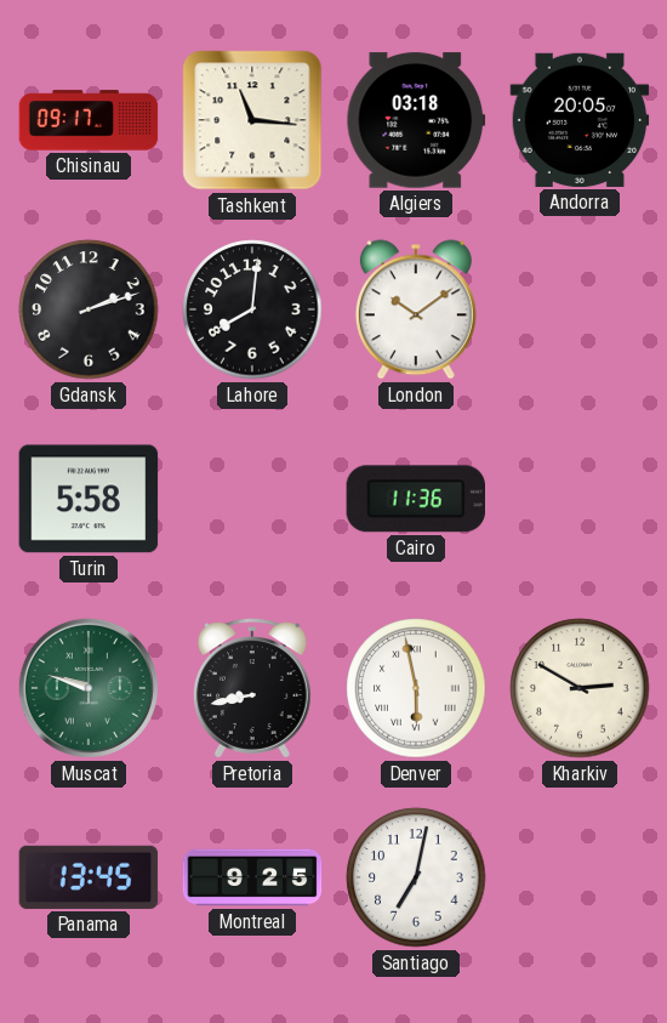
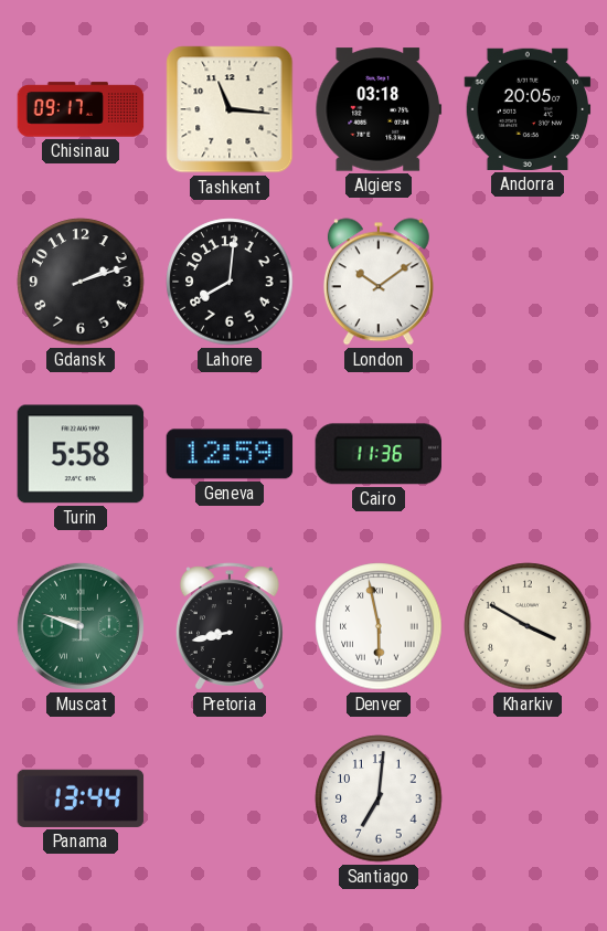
Geneva: none -> 12:59
Kharkiv: 2:50 -> 3:50
Panama: 13:45 -> 13:44
Montreal: 9:25 -> none
Santiago: 7:02 -> 7:01
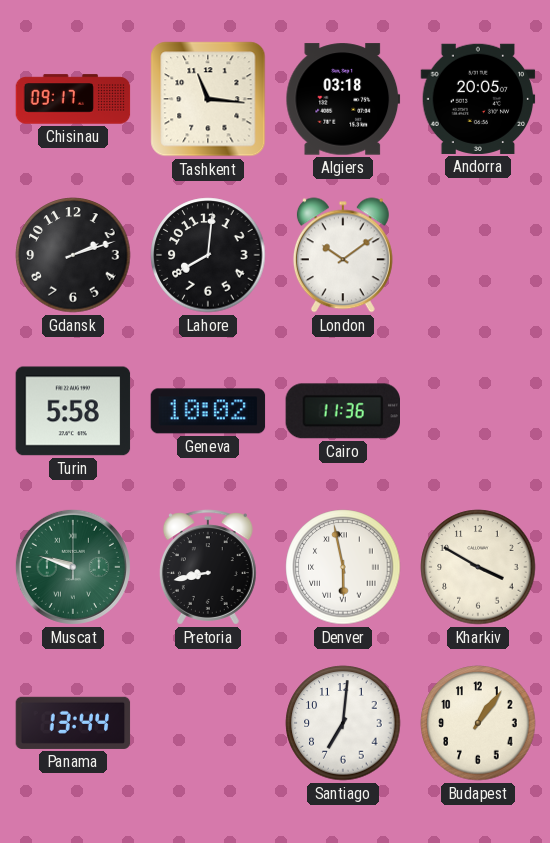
Geneva: 12:59 -> 10:02
Budapest: none -> 1:06
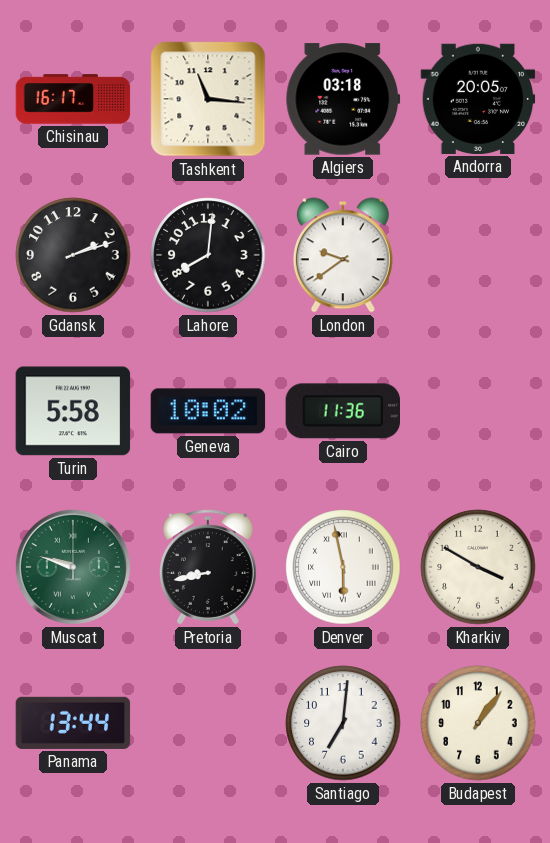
Chisinau: 09:17 -> 16:17
London: 10:09 -> 9:39
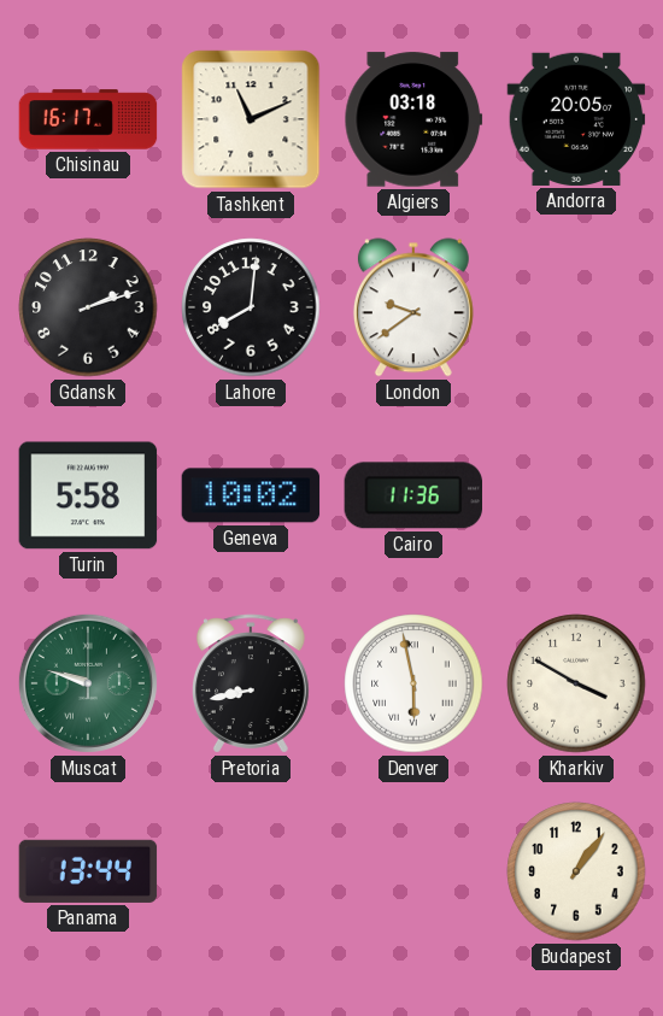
Tashkent: 11:16 -> 11:11
Santiago: 7:01 -> none
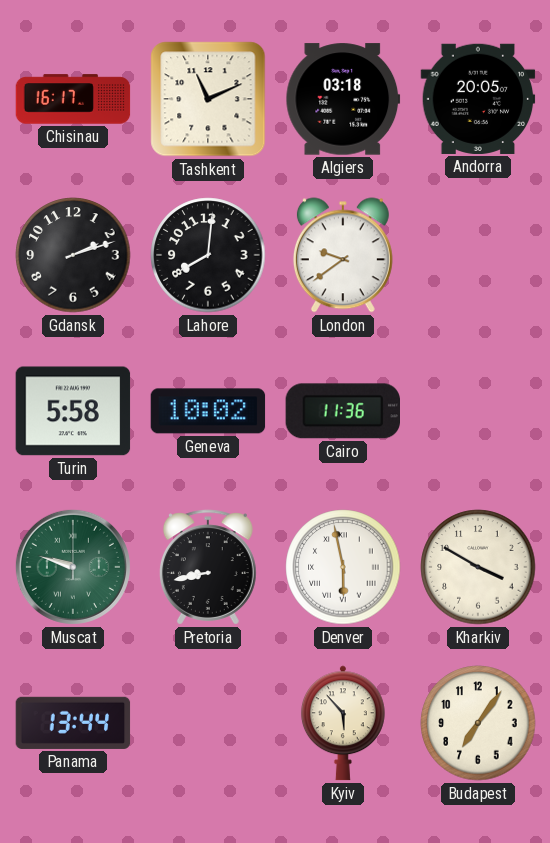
Kyiv: none -> 5:53
Budapest: 1:06 -> 7:06
